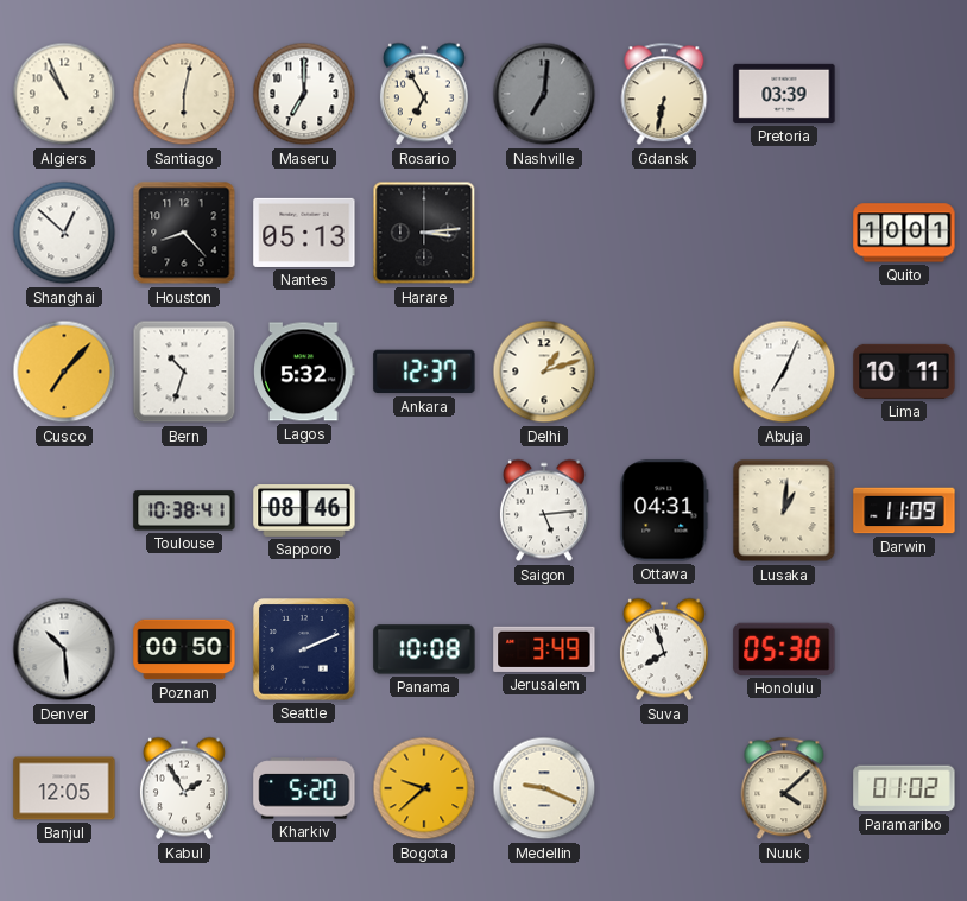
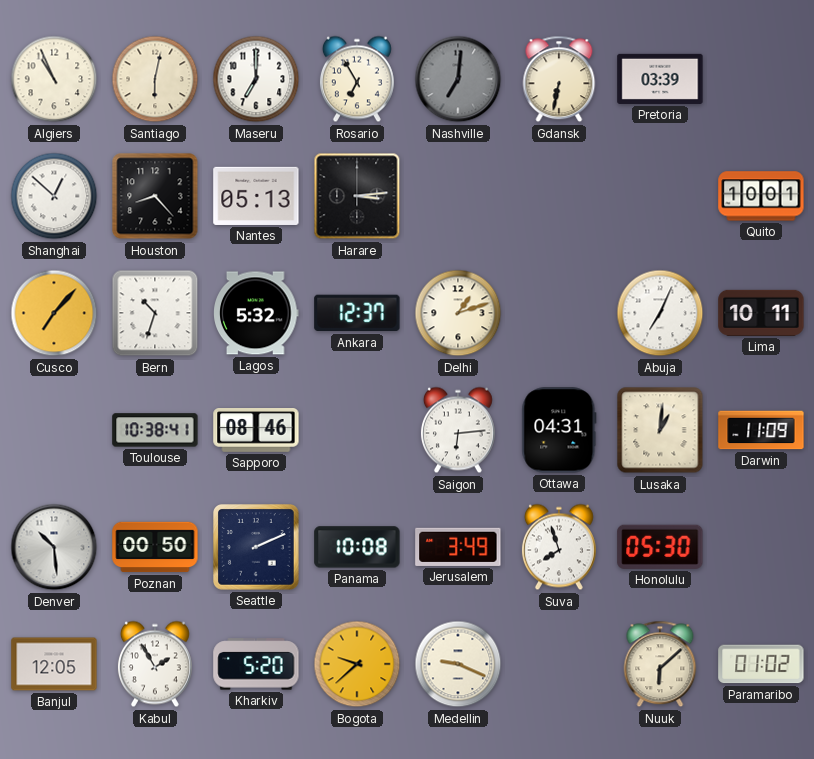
Saigon: 5:14 -> 6:14
Nuuk: 4:08 -> 6:08
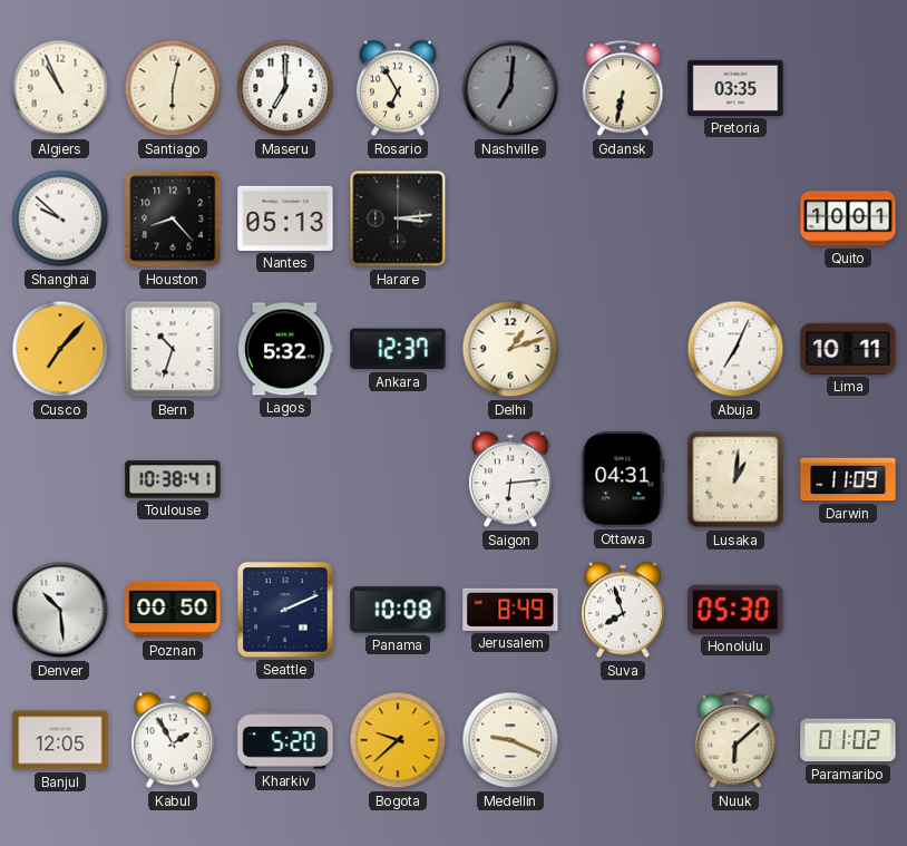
Pretoria: 03:39 -> 03:35
Shanghai: 12:52 -> 9:52
Sapporo: 08:46 -> none
Jerusalem: 3:49 -> 8:49
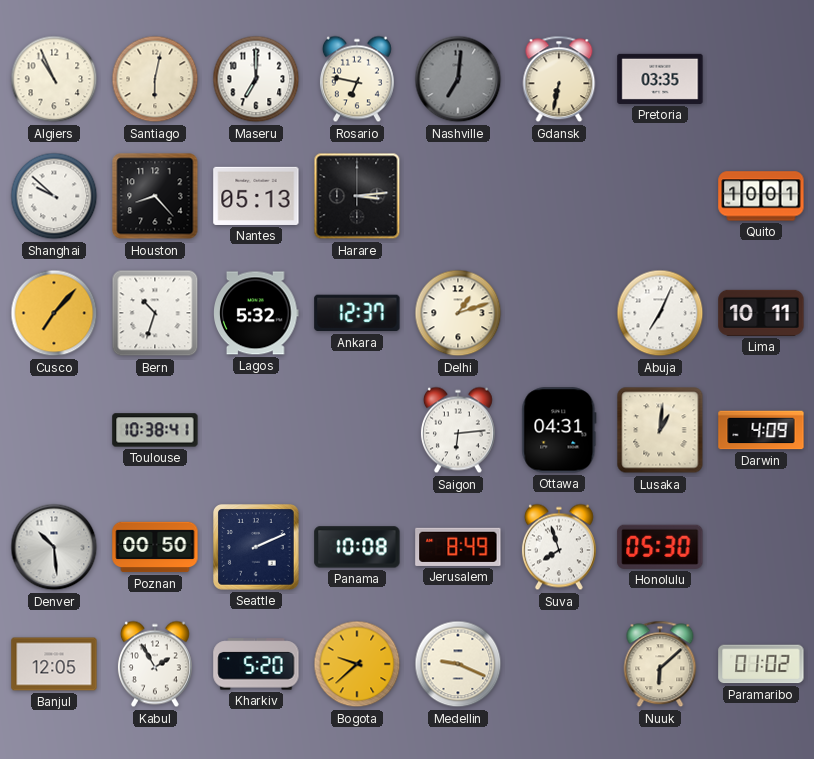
Rosario: 6:55 -> 6:47
Darwin: 11:09 -> 4:09
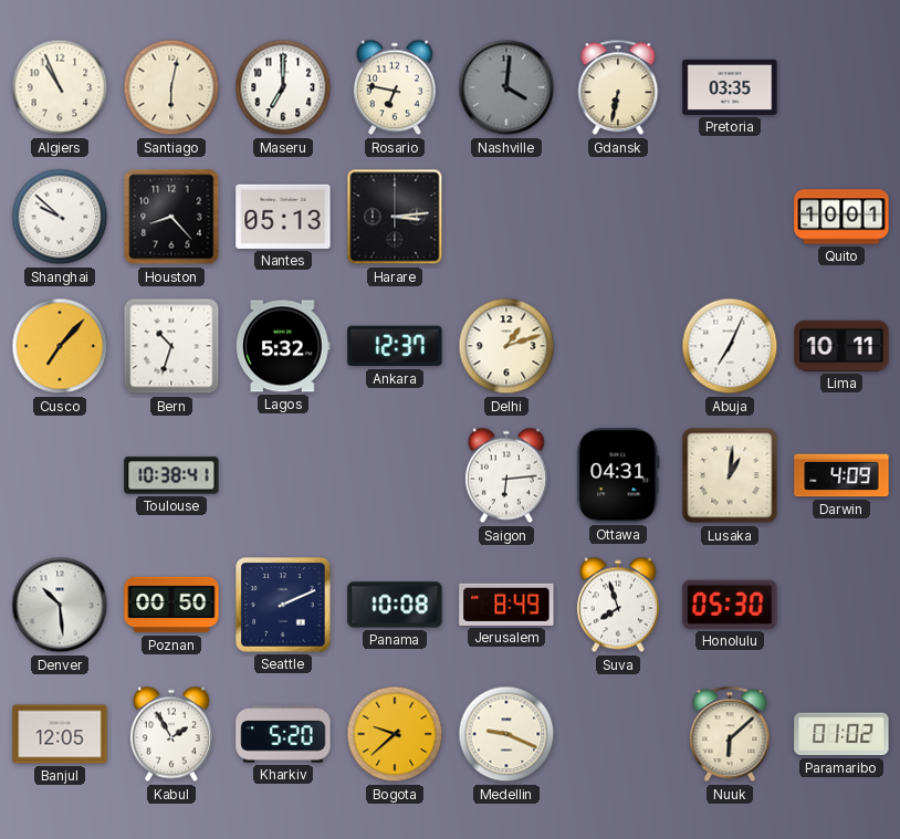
Nashville: 7:01 -> 4:01
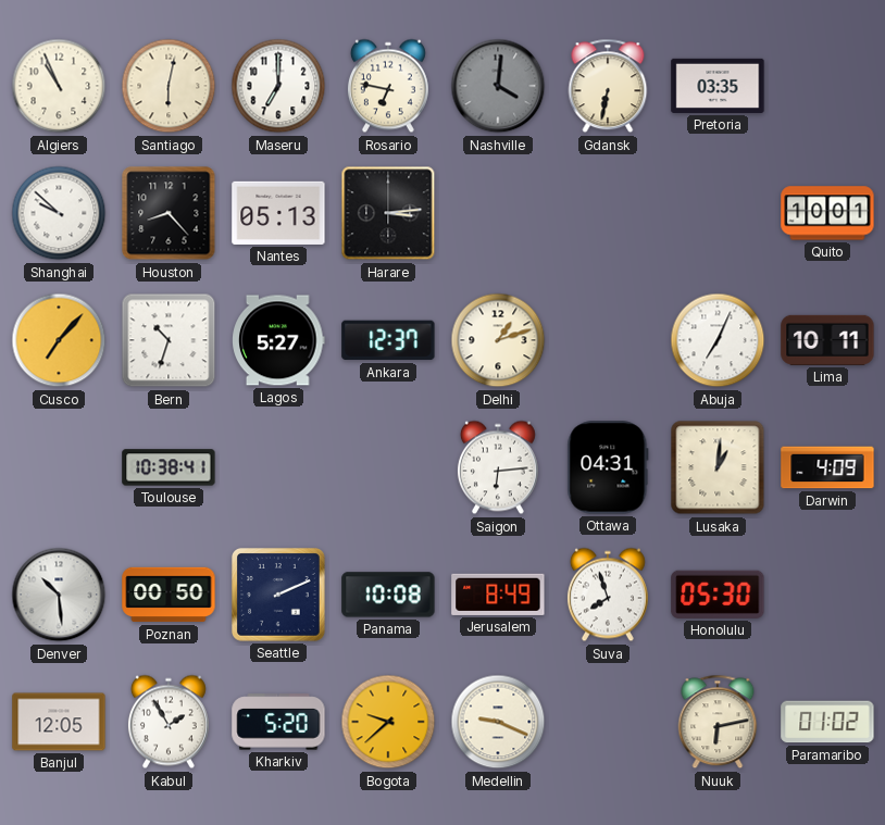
Lagos: 5:32 -> 5:27
Nuuk: 6:08 -> 6:13
